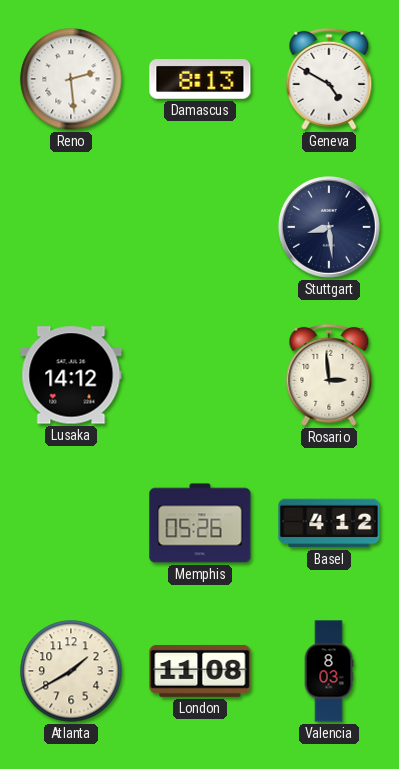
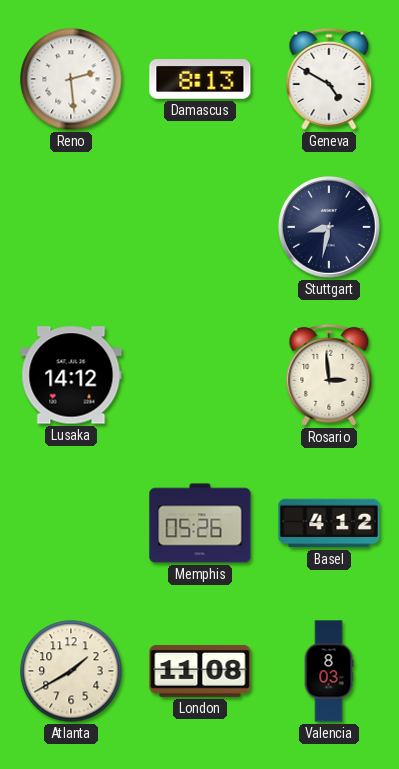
Stuttgart: 8:29 -> 8:32
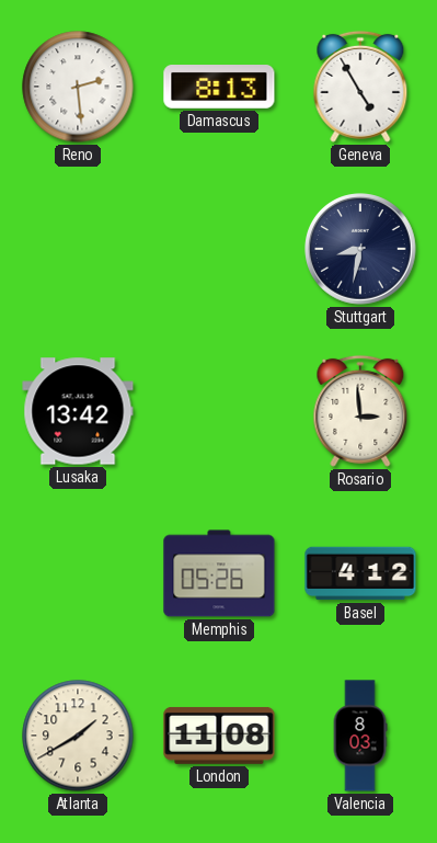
Geneva: 4:50 -> 4:55
Lusaka: 14:12 -> 13:42
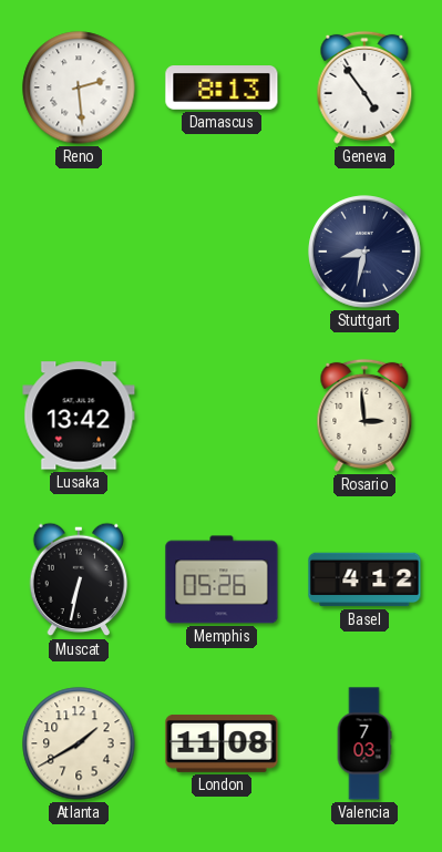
Geneva: 4:55 -> 4:54
Muscat: none -> 6:32
Valencia: 8:03 -> 7:03
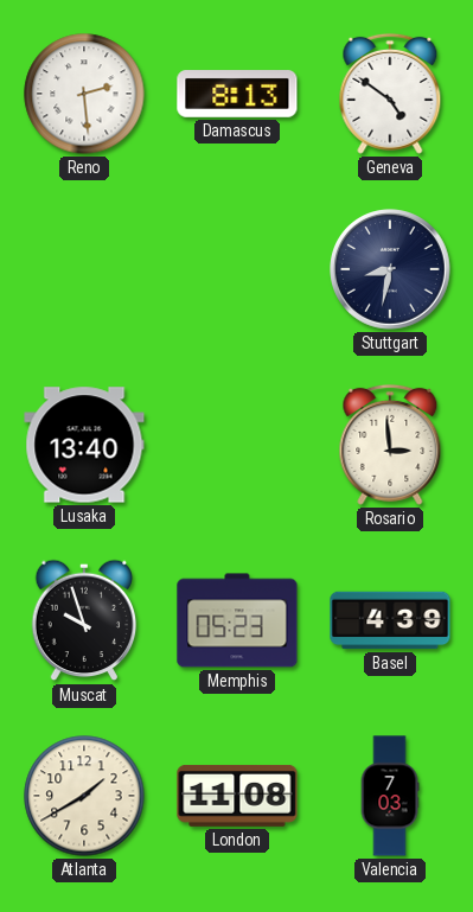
Geneva: 4:54 -> 4:51
Lusaka: 13:42 -> 13:40
Muscat: 6:32 -> 9:57
Memphis: 05:26 -> 05:23
Basel: 4:12 -> 4:39
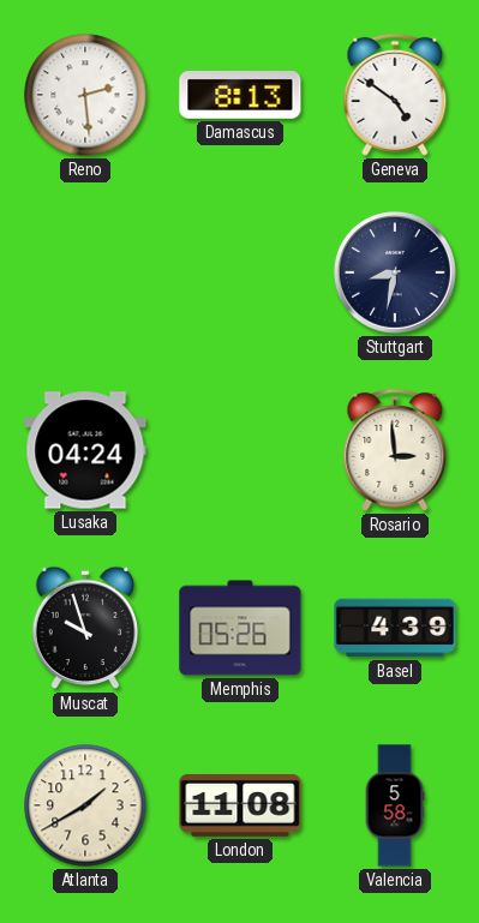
Lusaka: 13:40 -> 04:24
Memphis: 05:23 -> 05:26
Valencia: 7:03 -> 5:58
